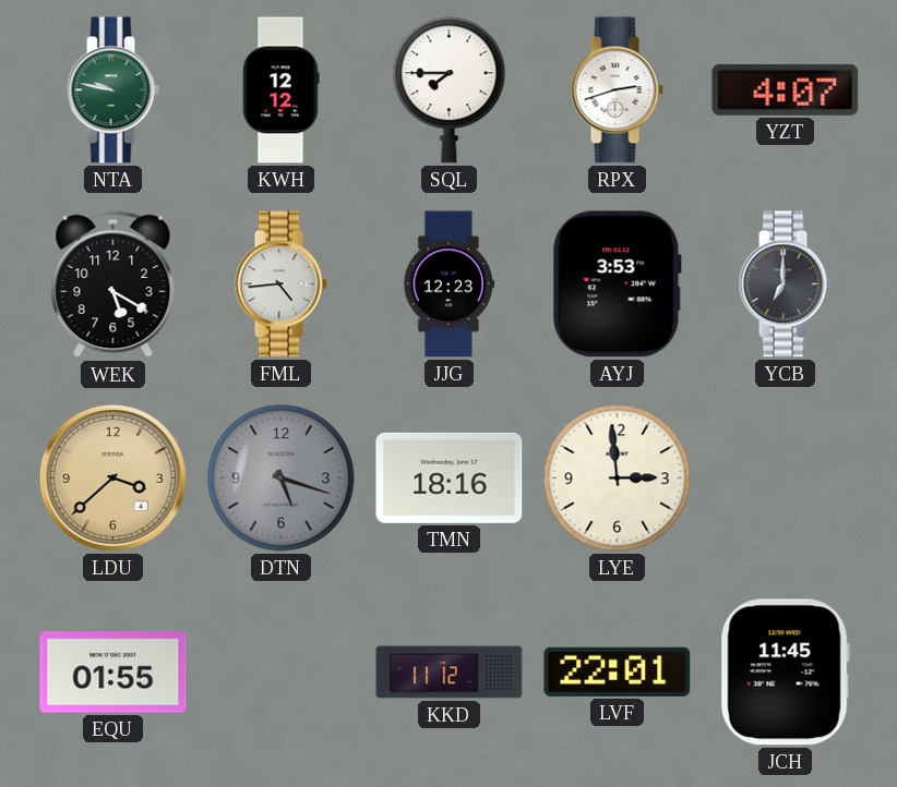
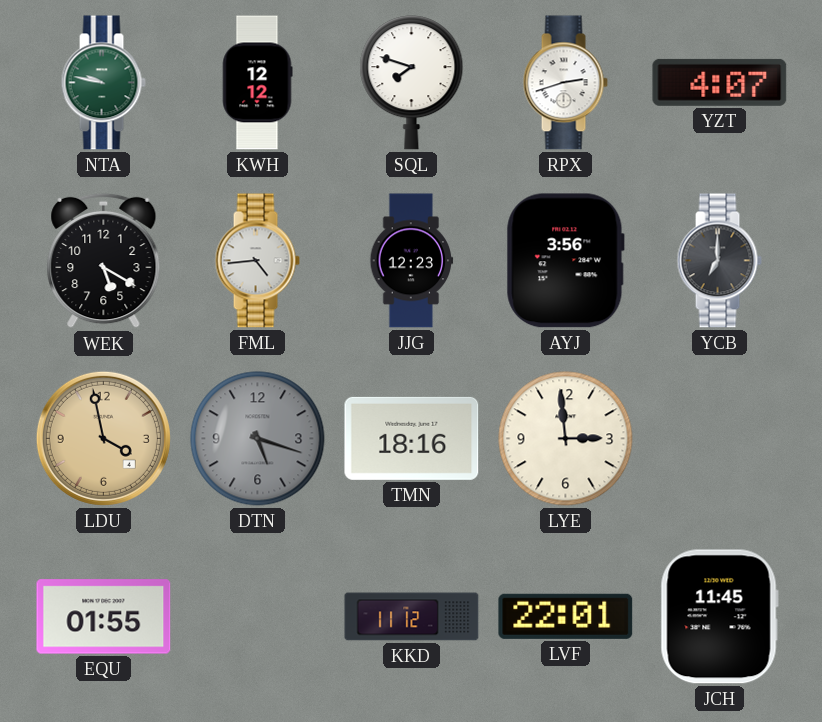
SQL: 7:45 -> 7:48
AYJ: 3:53 -> 3:56
LDU: 3:38 -> 3:58
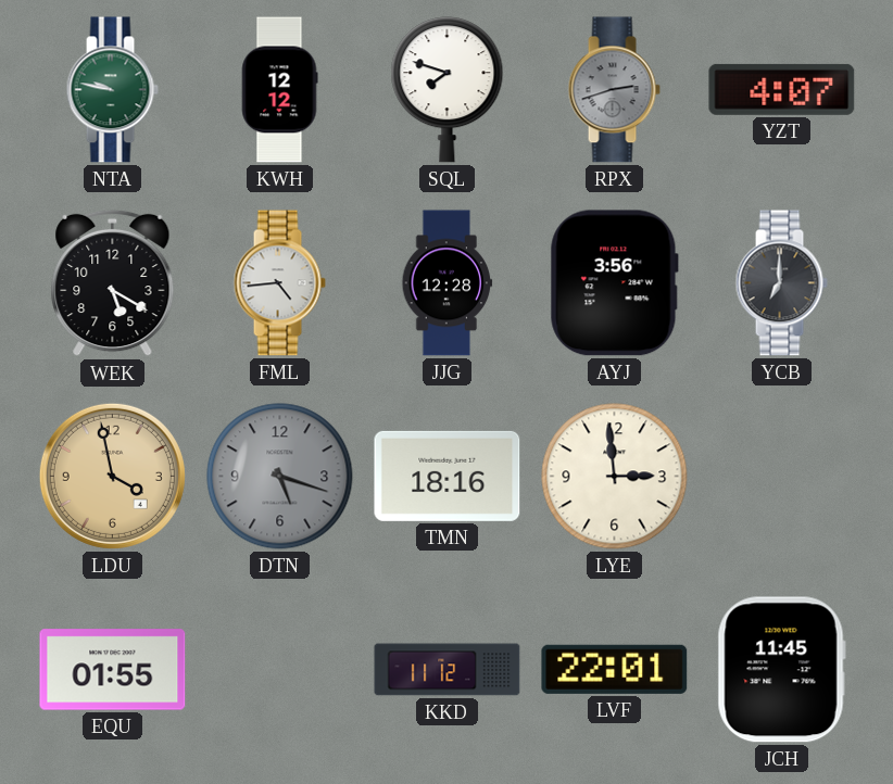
RPX dial: white -> grey
JJG: 12:23 -> 12:28
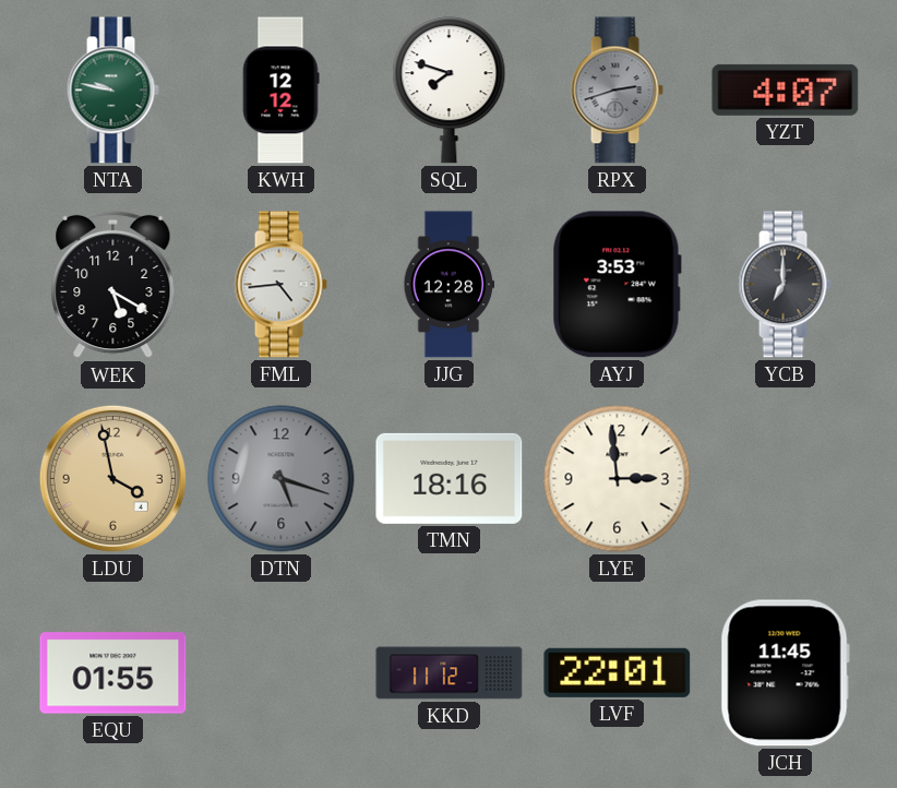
AYJ: 3:56 -> 3:53
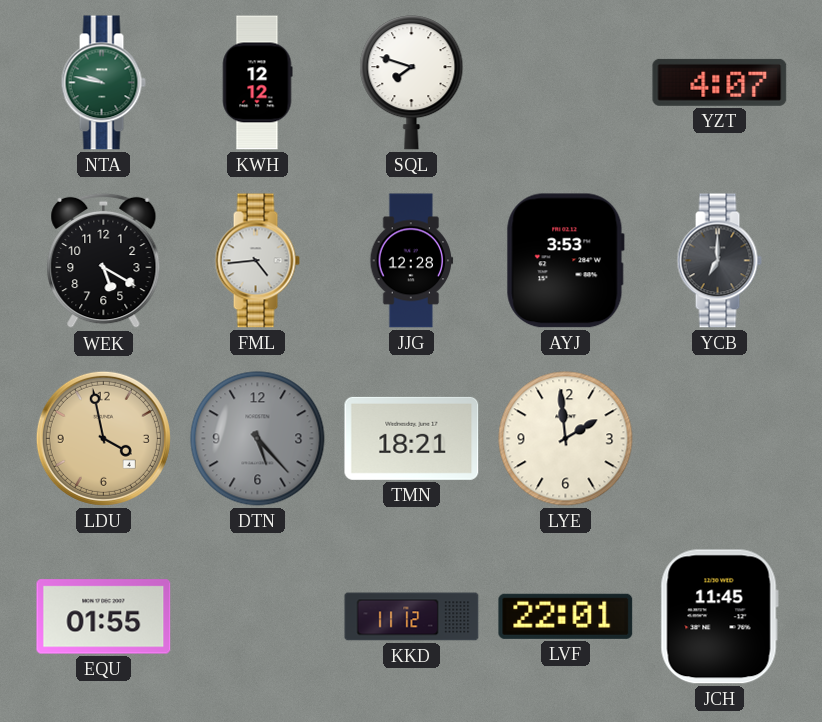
RPX: 2:42 -> none
DTN: 5:18 -> 5:23
TMN: 18:16 -> 18:21
LYE: 2:59 -> 1:59
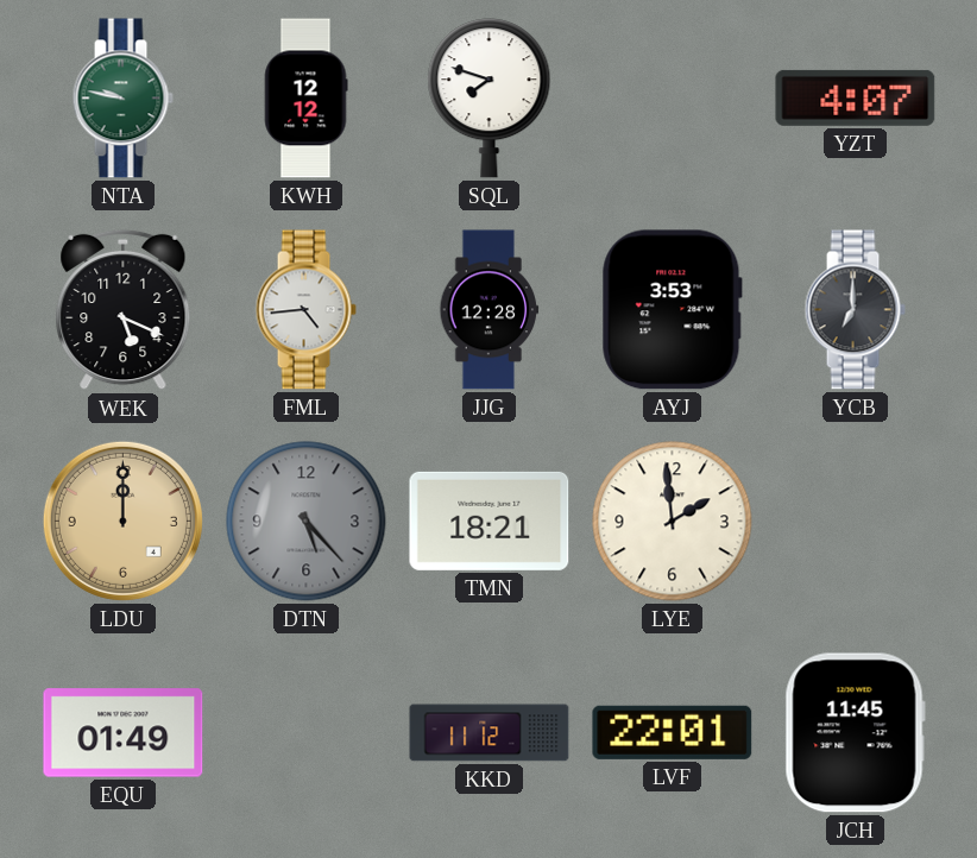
WEK: 5:20 -> 5:19
LDU: 3:58 -> 12:00
EQU: 01:55 -> 01:49
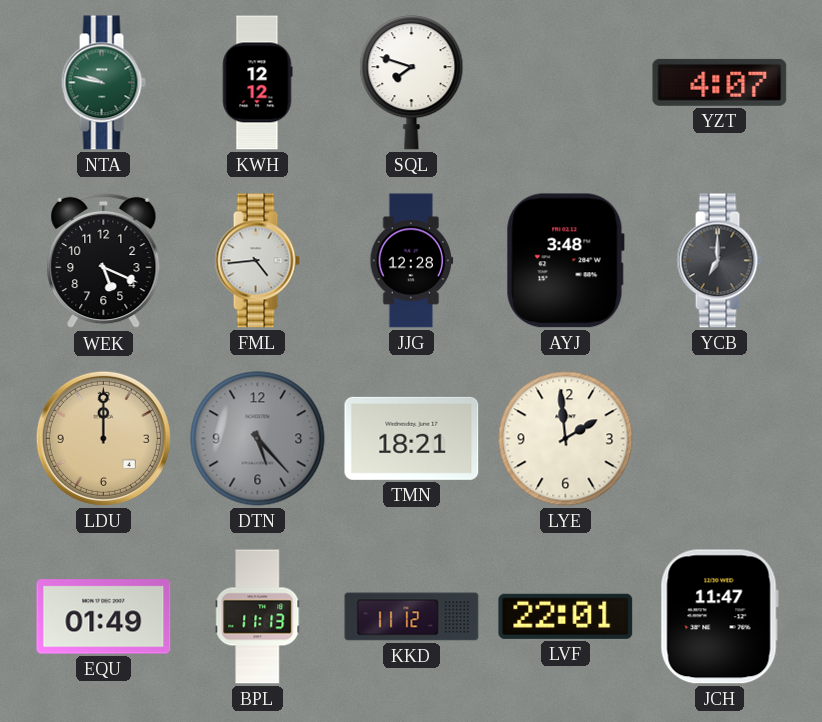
AYJ: 3:53 -> 3:48
BPL: none -> 11:13
JCH: 11:45 -> 11:47
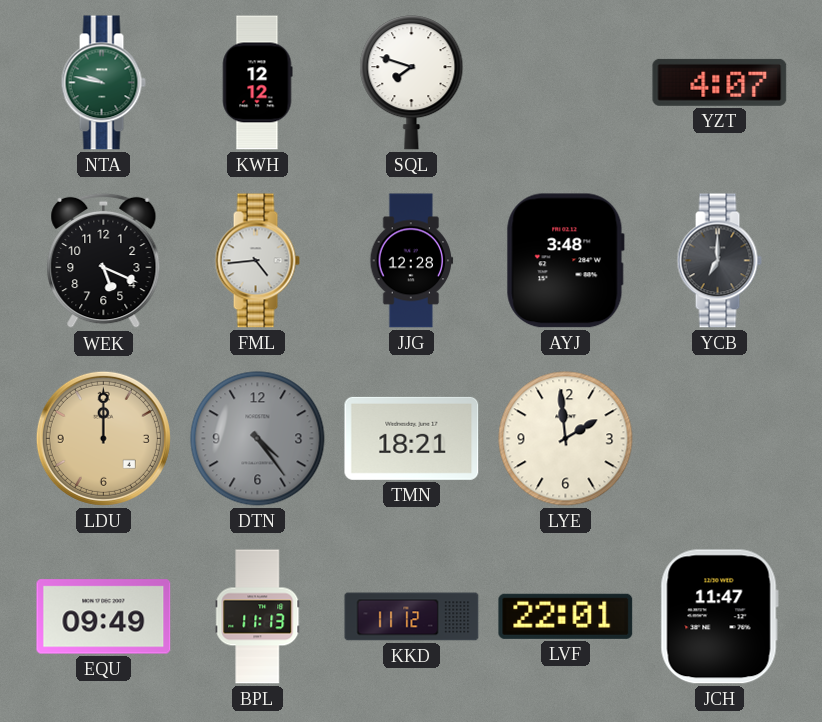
DTN: 5:23 -> 4:24
EQU: 01:49 -> 09:49
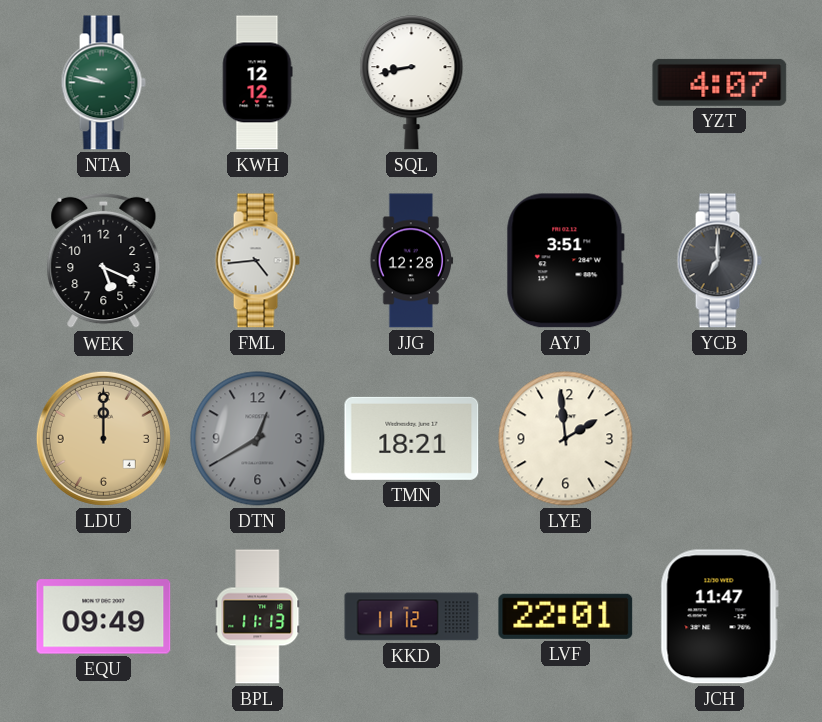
SQL: 7:48 -> 8:43
AYJ: 3:48 -> 3:51
DTN: 4:24 -> 12:40
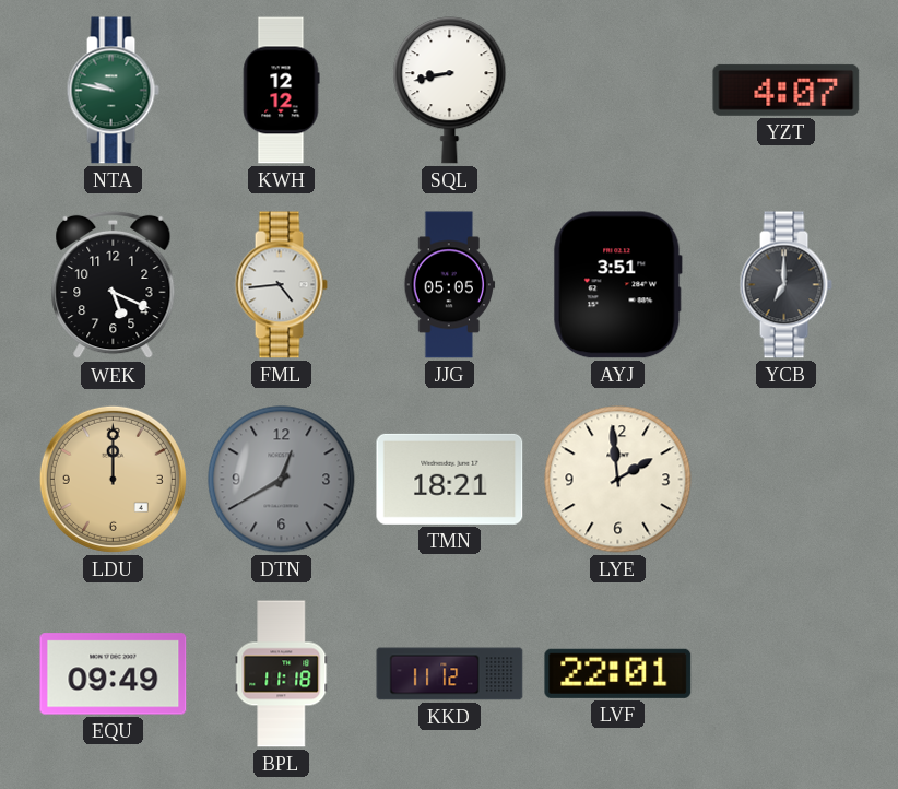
JJG: 12:28 -> 05:05
BPL: 11:13 -> 11:18
JCH: 11:47 -> none
